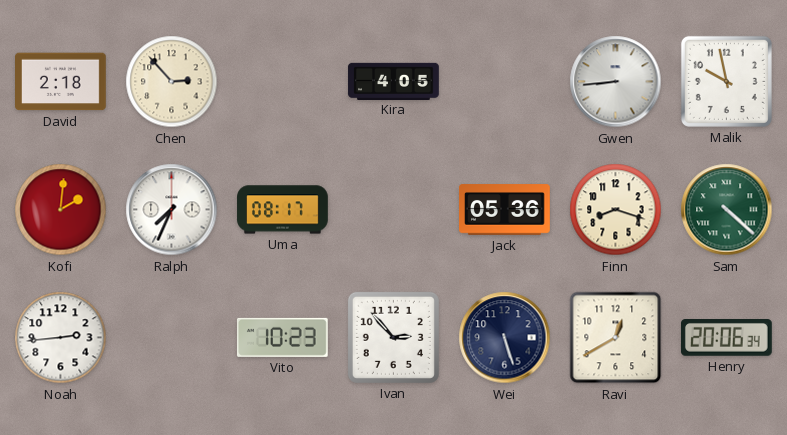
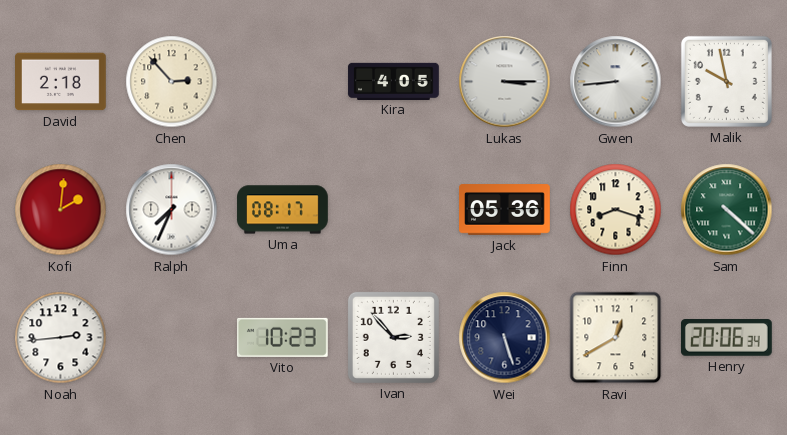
Lukas: none -> 3:15
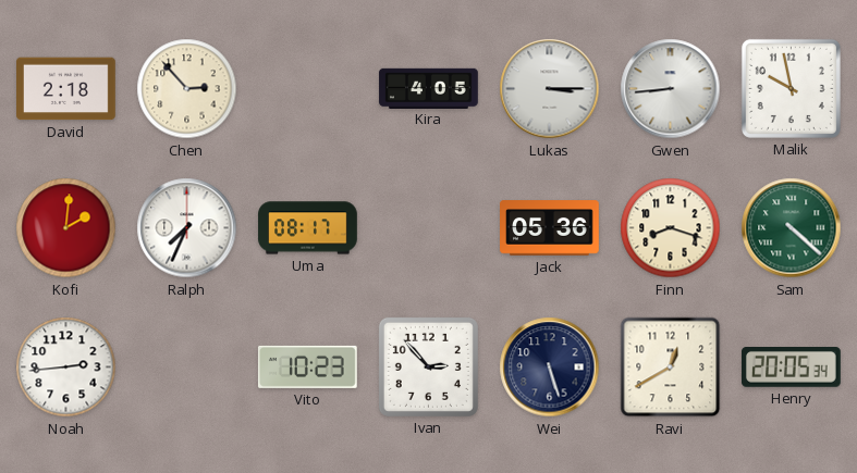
Henry: 20:06 -> 20:05
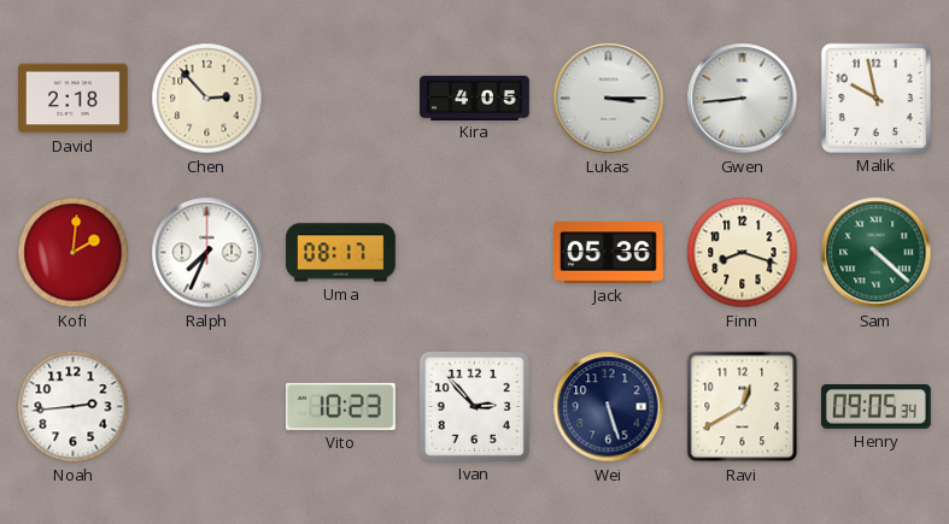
Henry: 20:05 -> 09:05
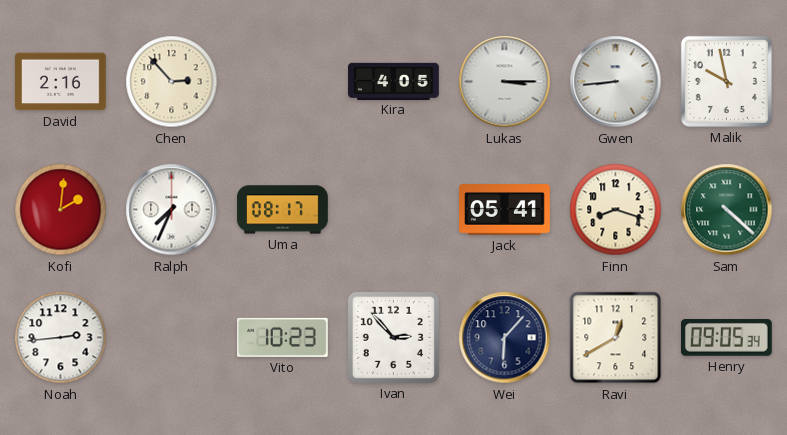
David: 2:18 -> 2:16
Jack: 05:36 -> 05:41
Wei: 5:27 -> 6:07
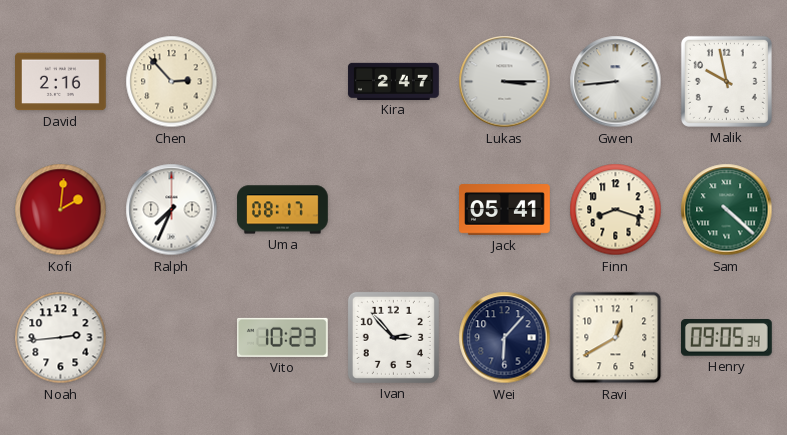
Kira: 4:05 -> 2:47
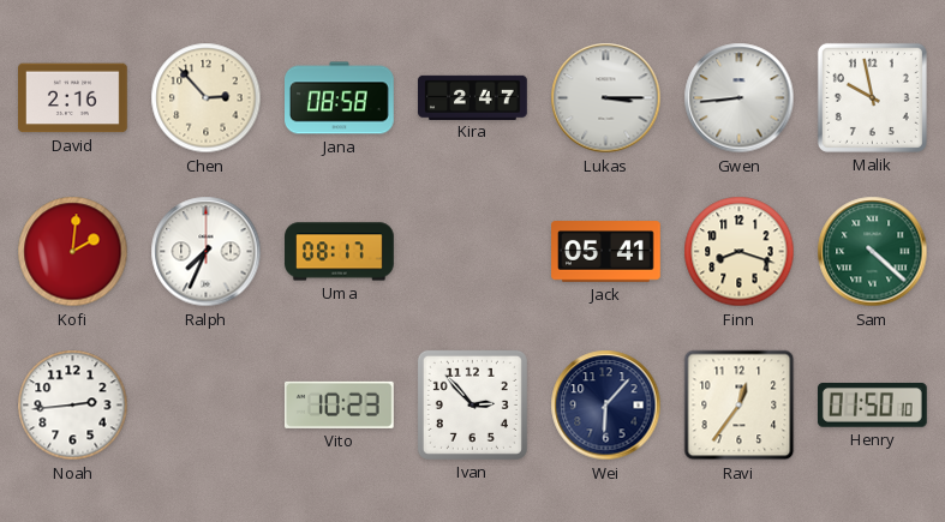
Jana: none -> 08:58
Ravi: 12:40 -> 12:36
Henry: 09:05 -> 01:50
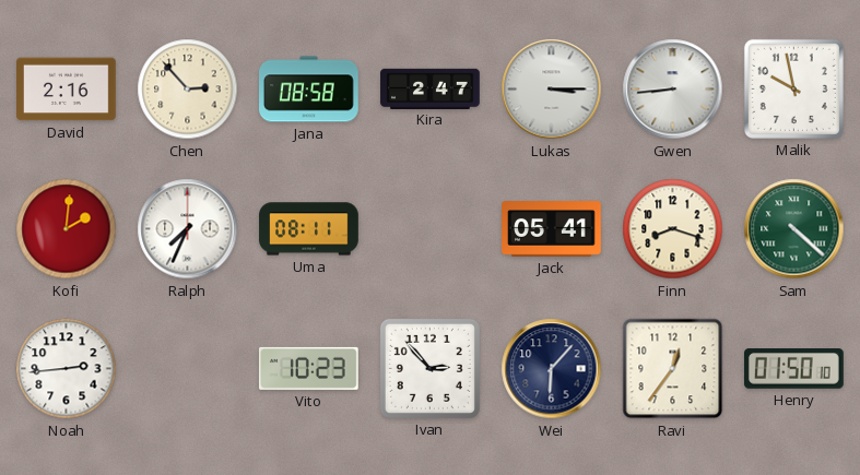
Uma: 08:17 -> 08:11
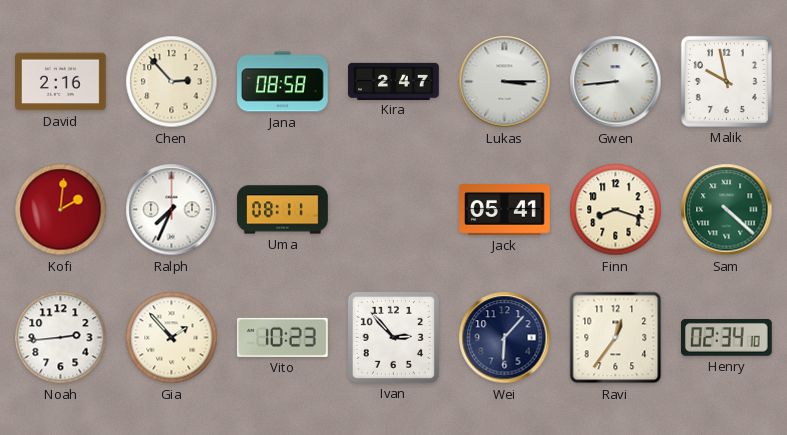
Gia: none -> 1:53
Henry: 01:50 -> 02:34
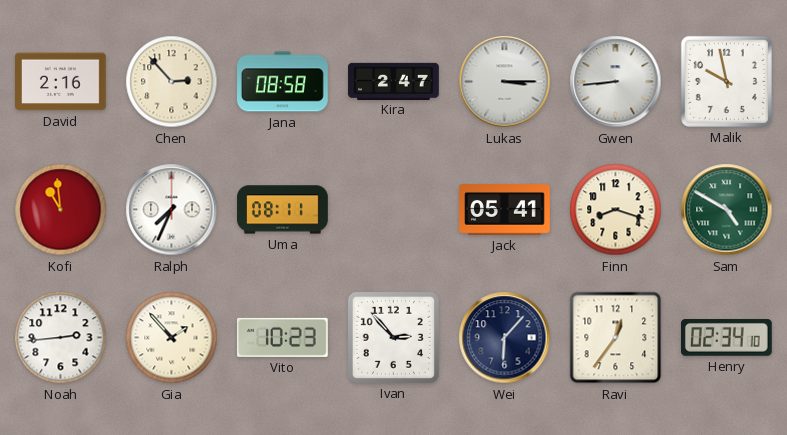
Kofi: 2:01 -> 10:59
Sam: 4:22 -> 4:50
